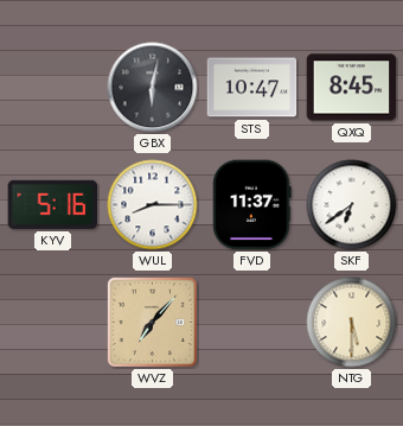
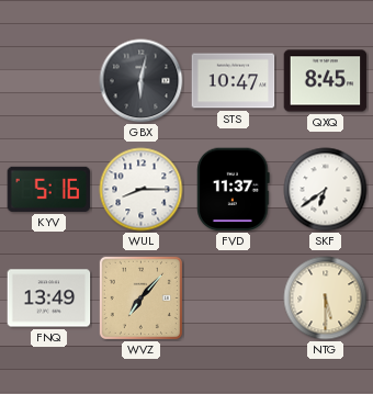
FNQ: none -> 13:49
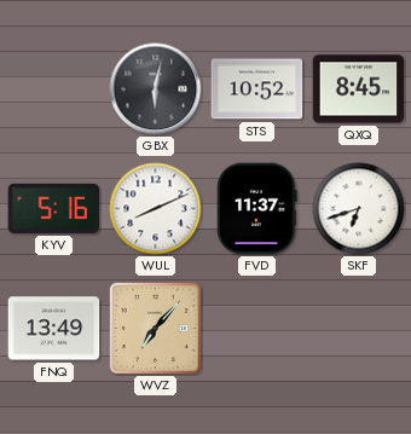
STS: 10:47 -> 10:52
WUL: 8:15 -> 8:11
SKF: 6:39 -> 6:42
NTG: 5:30 -> none
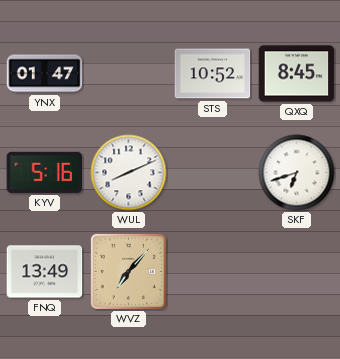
YNX: none -> 01:47
GBX: 6:02 -> none
FVD: 11:37 -> none
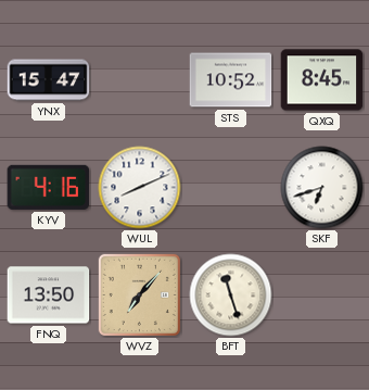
YNX: 01:47 -> 15:47
KYV: 5:16 -> 4:16
FNQ: 13:49 -> 13:50
BFT: none -> 11:27
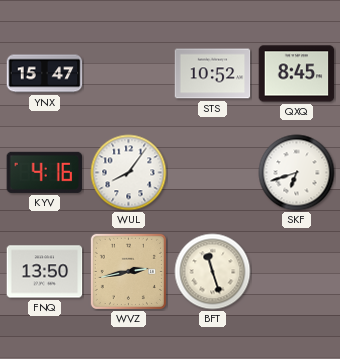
WUL: 8:11 -> 8:06
WVZ: 7:07 -> 2:43
